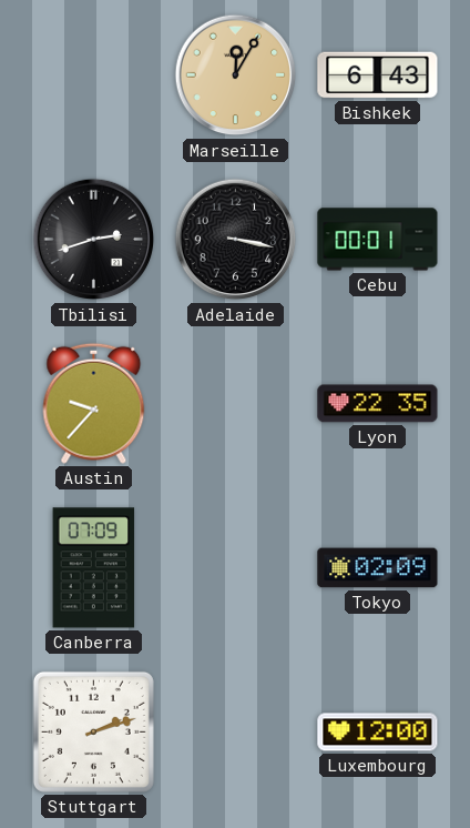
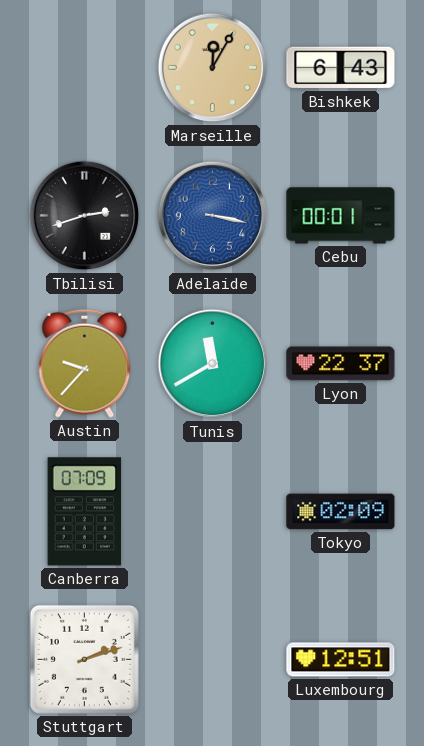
Adelaide dial: black -> blue
Tunis: none -> 11:40
Lyon: 22:35 -> 22:37
Luxembourg: 12:00 -> 12:51
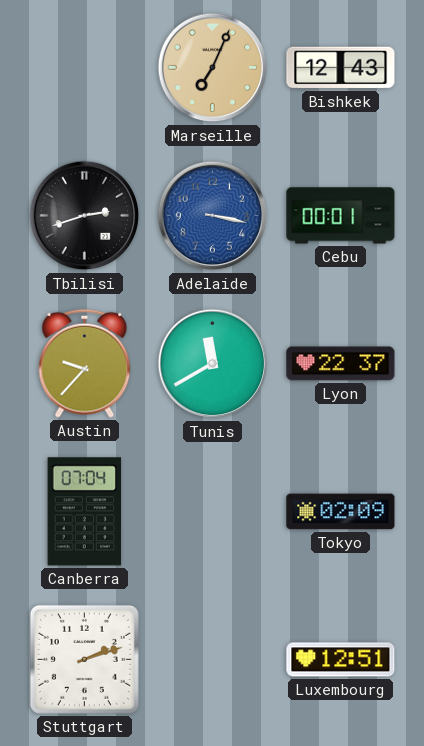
Marseille: 12:05 -> 7:04
Bishkek: 6:43 -> 12:43
Canberra: 07:09 -> 07:04
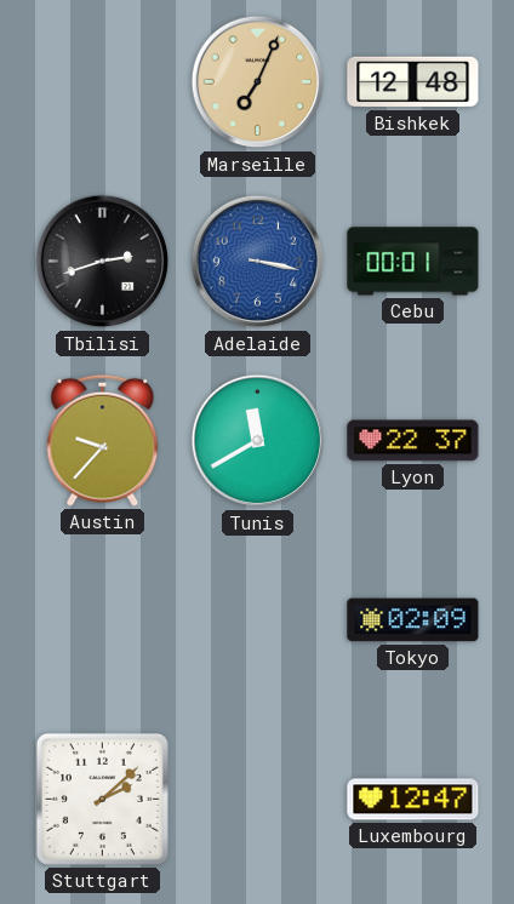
Bishkek: 12:43 -> 12:48
Canberra: 07:04 -> none
Stuttgart: 2:12 -> 2:08
Luxembourg: 12:51 -> 12:47
